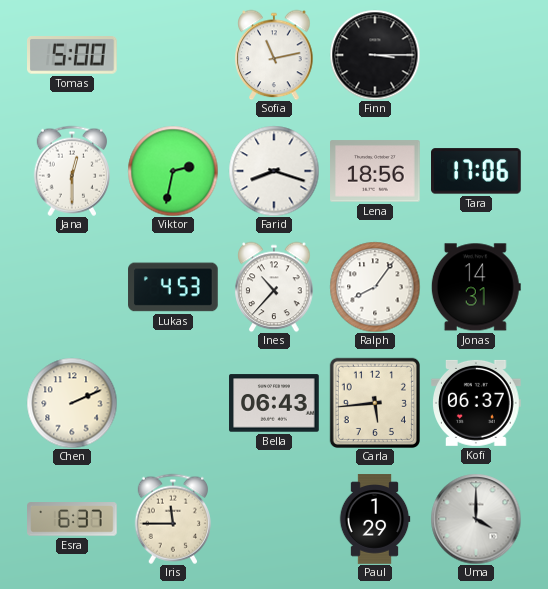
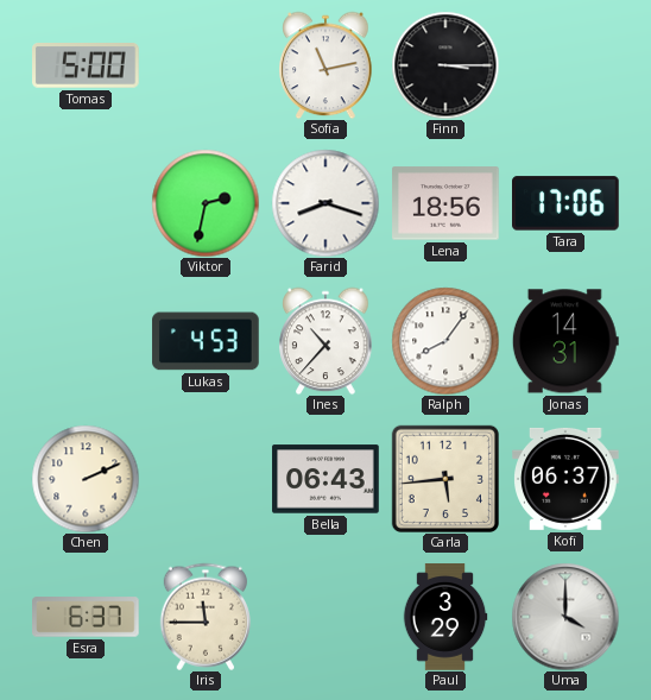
Jana: 12:30 -> none
Paul: 1:29 -> 3:29
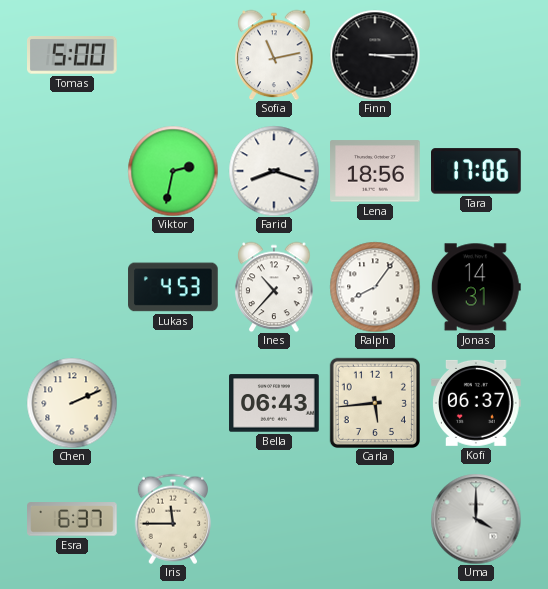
Paul: 3:29 -> none
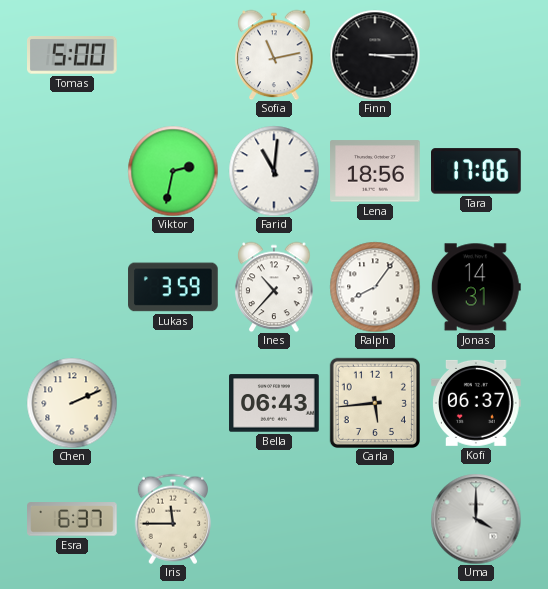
Farid: 8:18 -> 11:01
Lukas: 4:53 -> 3:59
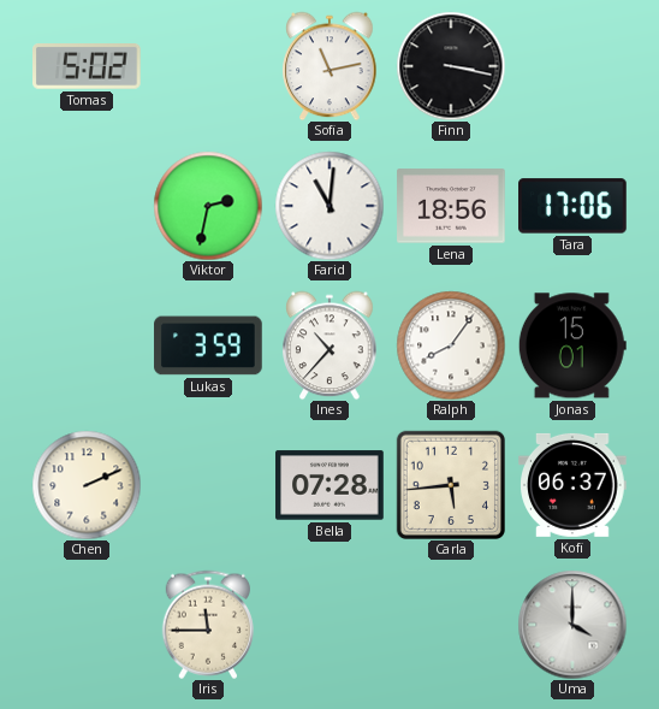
Tomas: 5:00 -> 5:02
Finn: 3:15 -> 3:17
Jonas: 14:31 -> 15:01
Bella: 06:43 -> 07:28
Esra: 6:37 -> none
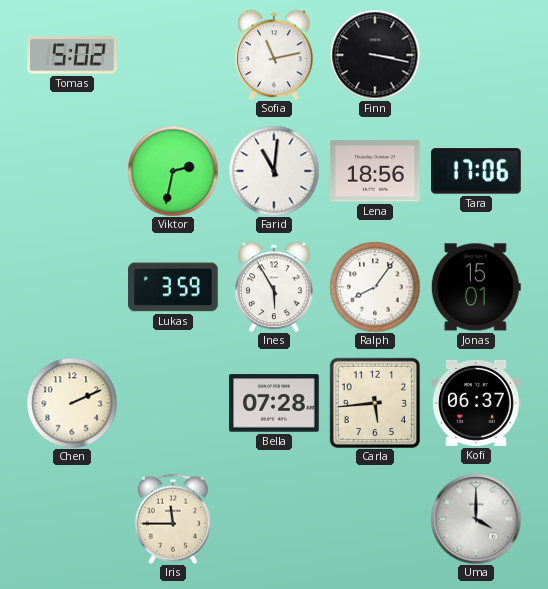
Ines: 10:37 -> 5:55
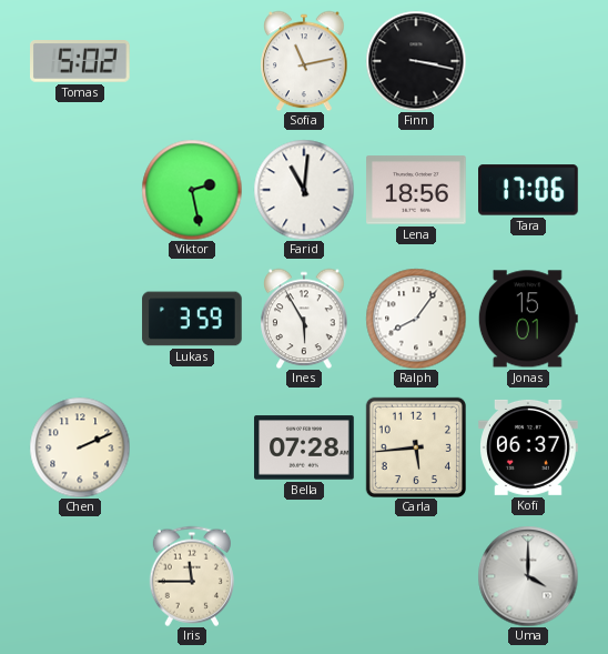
Viktor: 2:32 -> 2:28
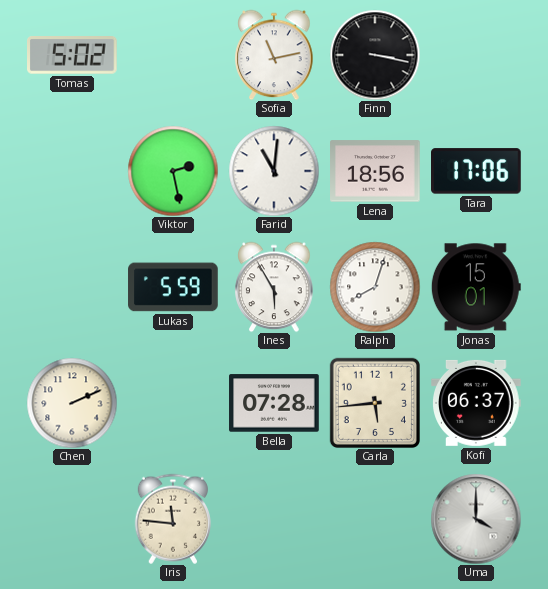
Lukas: 3:59 -> 5:59
Ralph: 8:06 -> 8:03
Iris: 11:45 -> 11:46
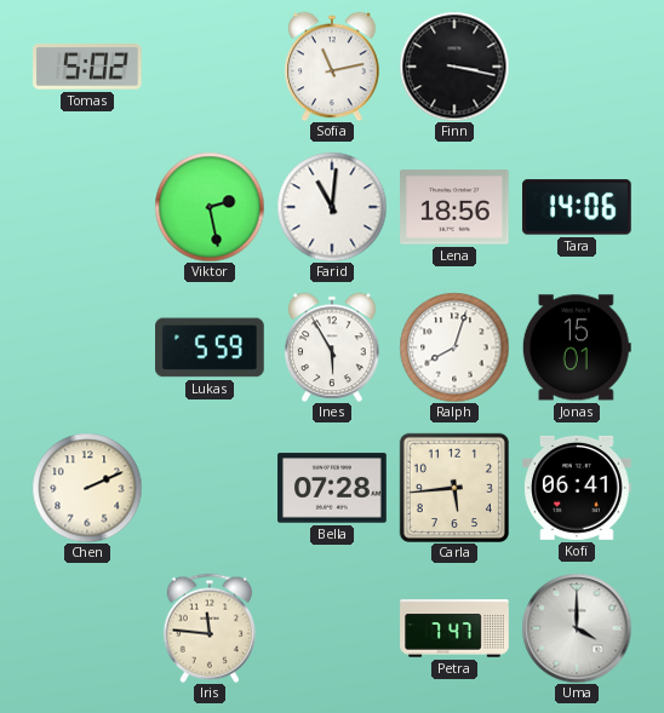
Tara: 17:06 -> 14:06
Kofi: 06:37 -> 06:41
Petra: none -> 7:47
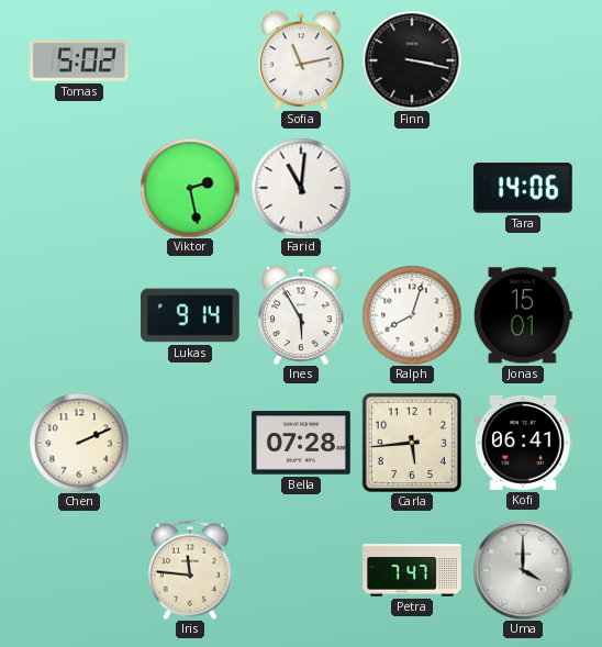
Lena: 18:56 -> none
Lukas: 5:59 -> 9:14
